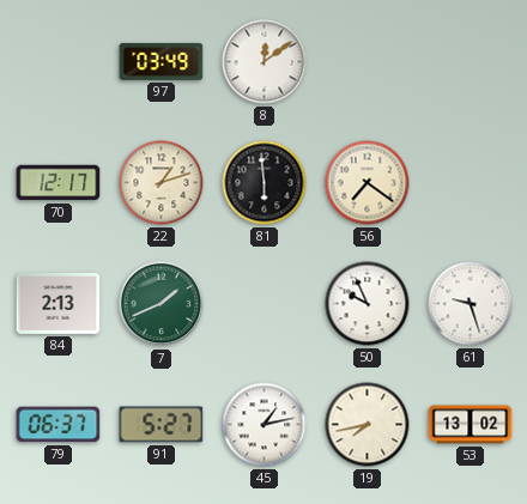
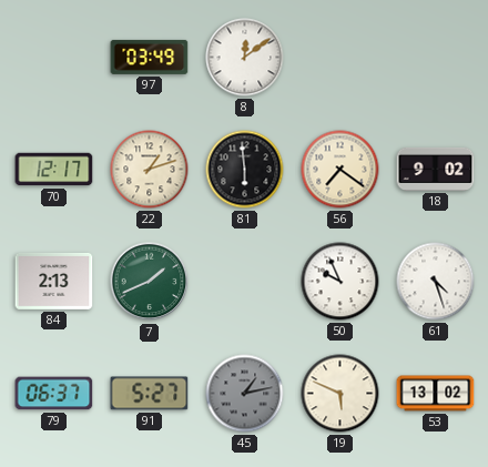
18: none -> 9:02
61: 9:27 -> 4:27
45 dial: white -> grey
19: 7:43 -> 5:49
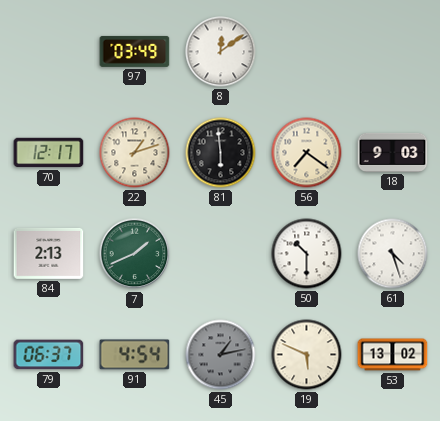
18: 9:02 -> 9:03
50: 9:56 -> 10:30
91: 5:27 -> 4:54
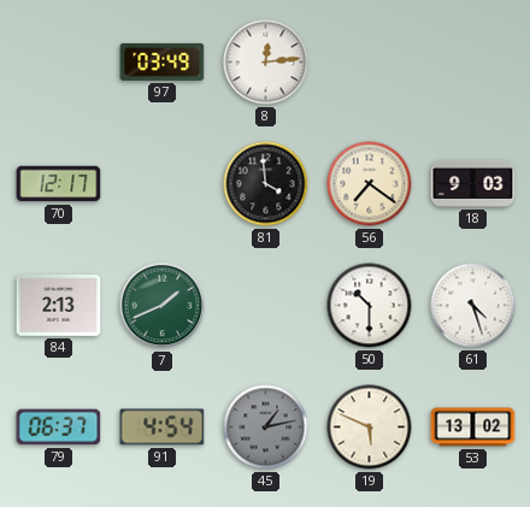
8: 12:09 -> 12:14
22: 1:12 -> none
81: 5:59 -> 3:59
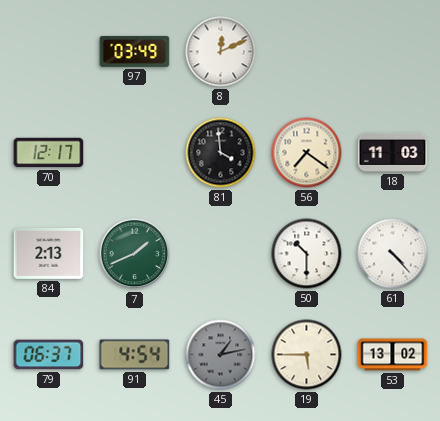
8: 12:14 -> 12:11
18: 9:03 -> 11:03
61: 4:27 -> 4:23
19: 5:49 -> 5:45
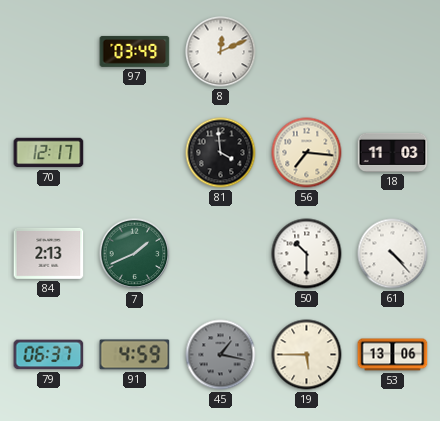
56: 7:21 -> 7:16
91: 4:54 -> 4:59
45: 1:13 -> 1:17
53: 13:02 -> 13:06
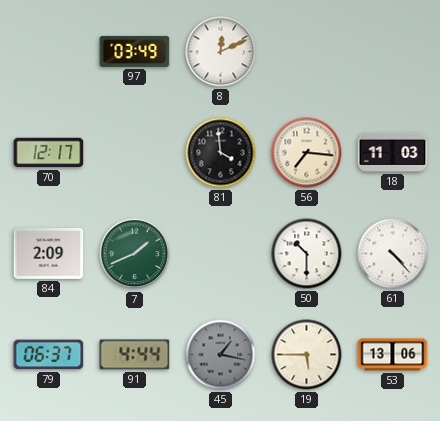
84: 2:13 -> 2:09
91: 4:59 -> 4:44
